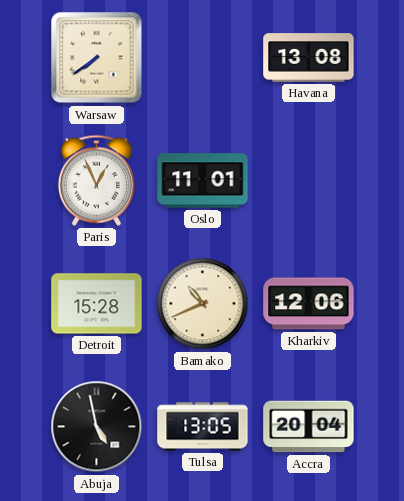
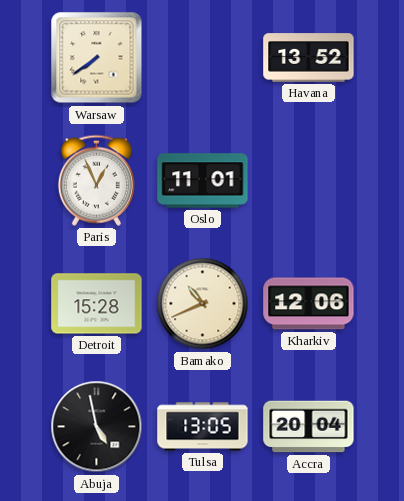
Havana: 13:08 -> 13:52
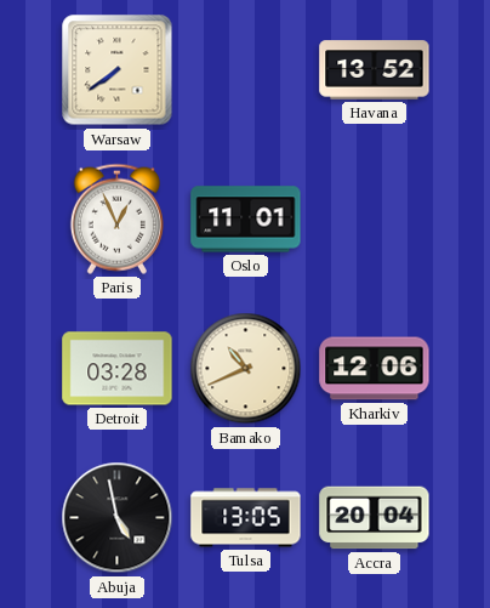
Detroit: 15:28 -> 03:28
